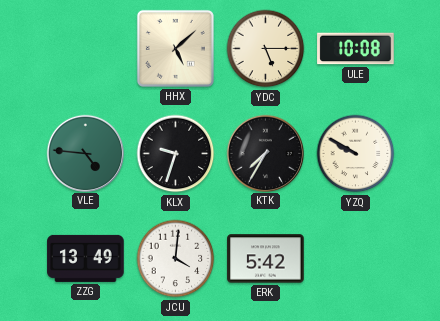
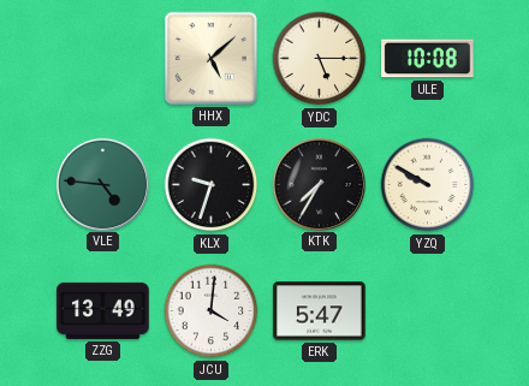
ERK: 5:42 -> 5:47
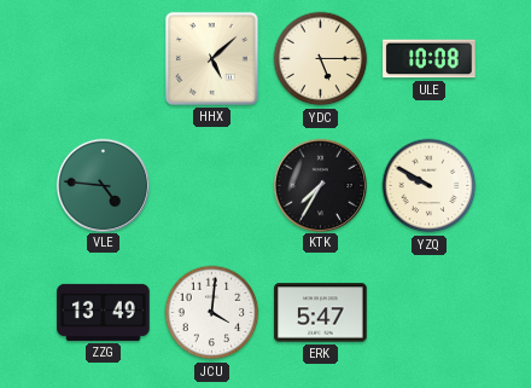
KLX: 9:33 -> none
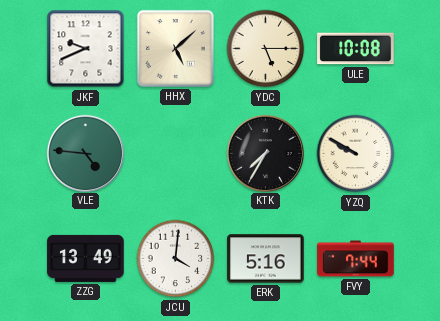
JKF: none -> 9:41
ERK: 5:47 -> 5:16
FVY: none -> 7:44
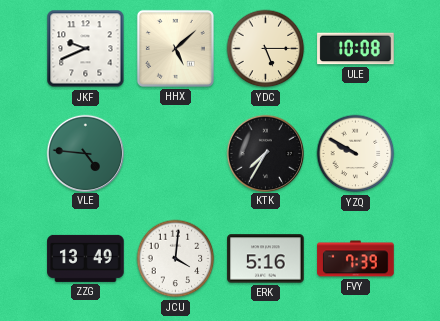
FVY: 7:44 -> 7:39
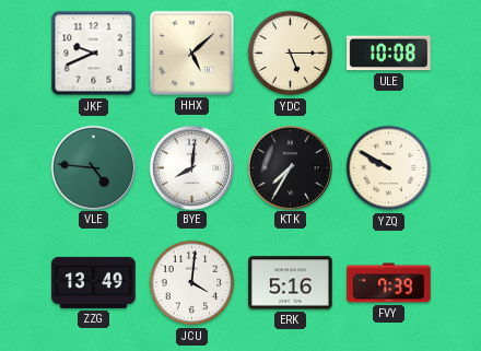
BYE: none -> 8:01
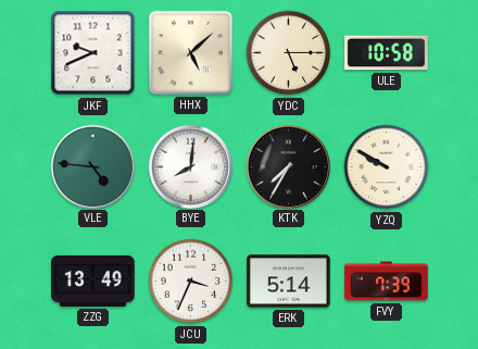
ULE: 10:08 -> 10:58
JCU: 4:01 -> 3:34
ERK: 5:16 -> 5:14
